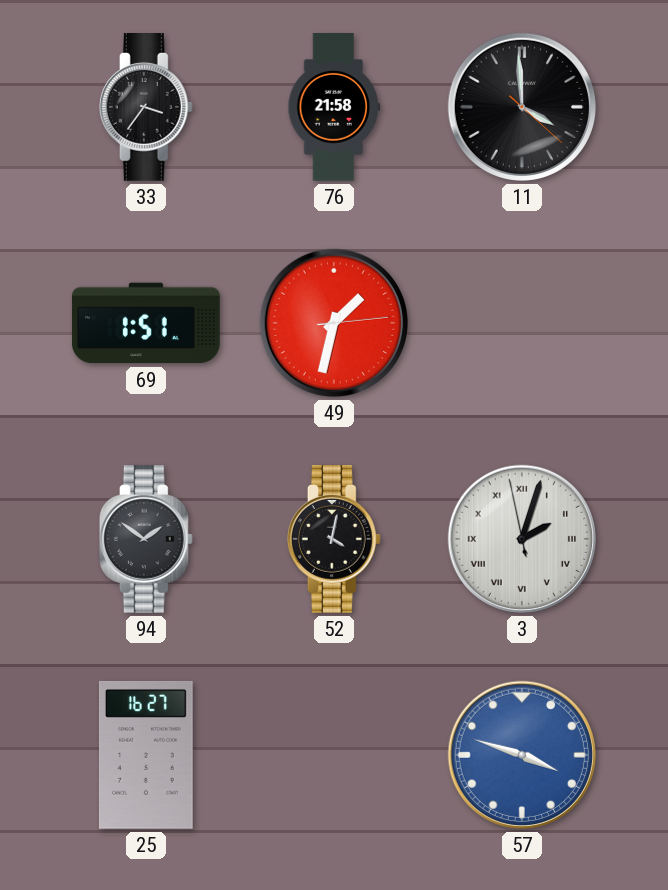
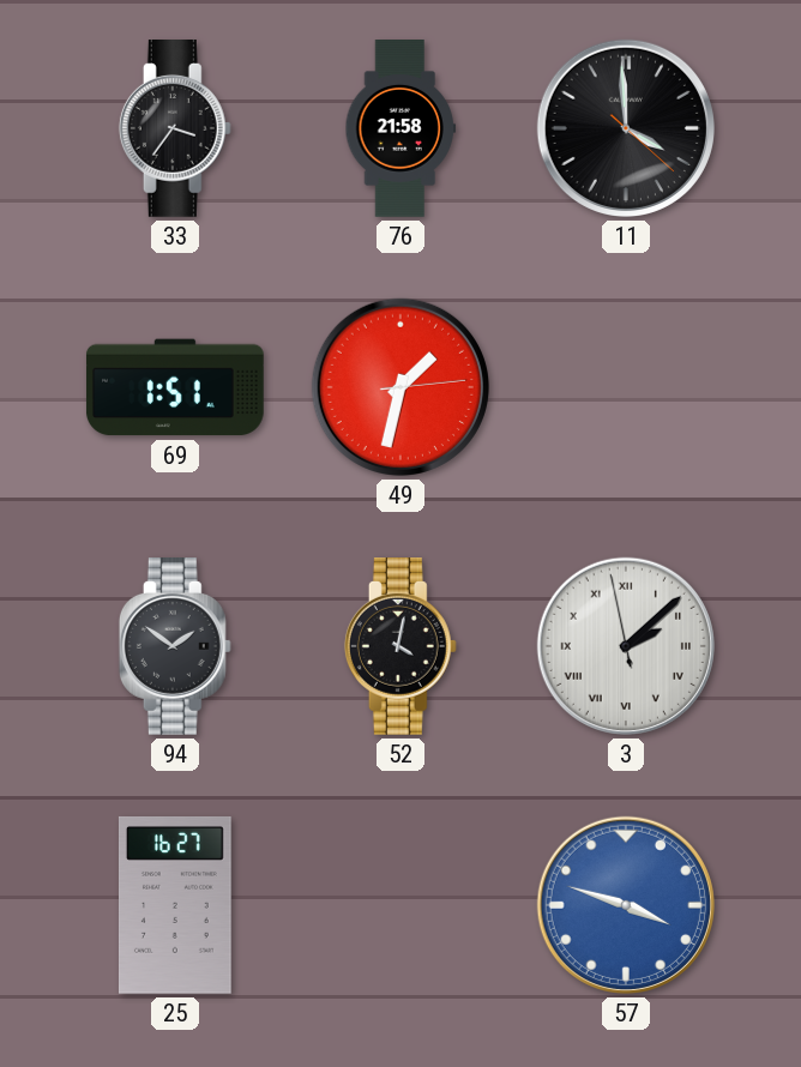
3: 2:02 -> 2:07
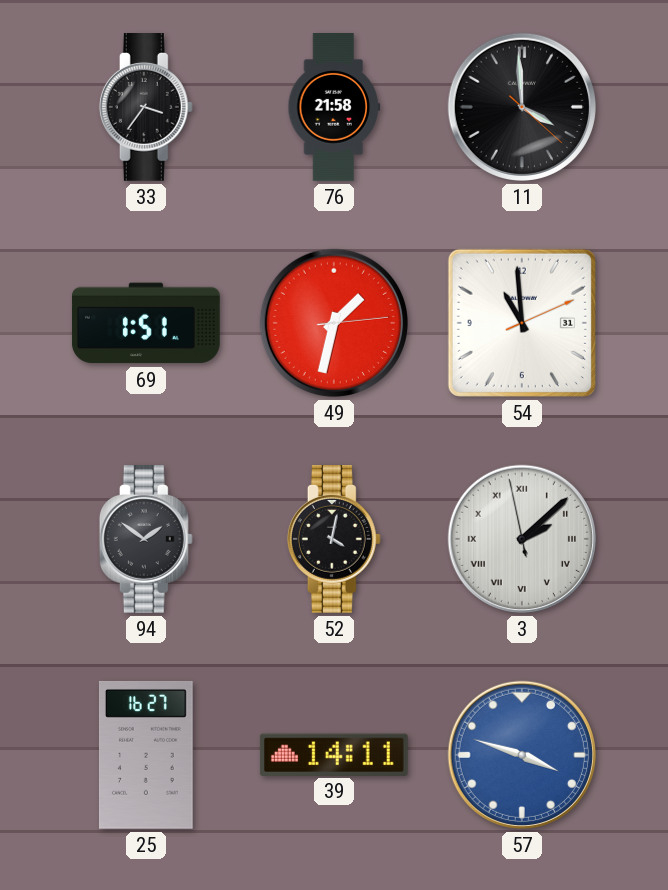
54: none -> 10:59
39: none -> 14:11
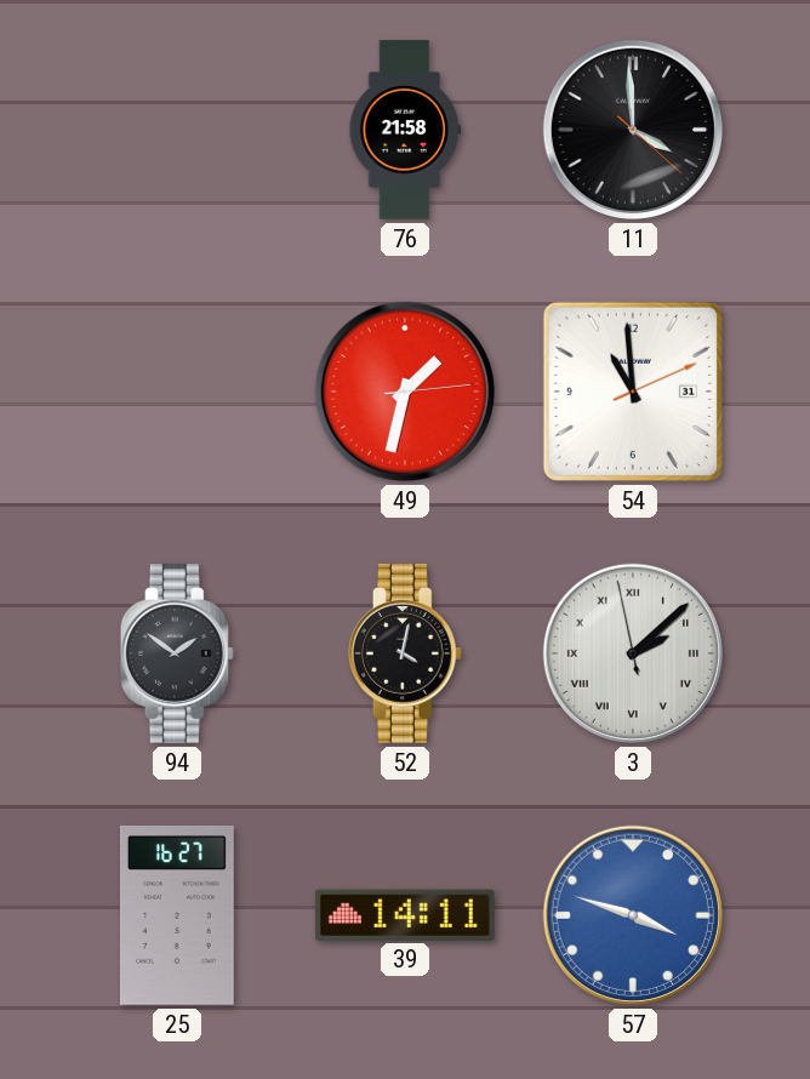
33: 3:36 -> none
69: 1:51 -> none
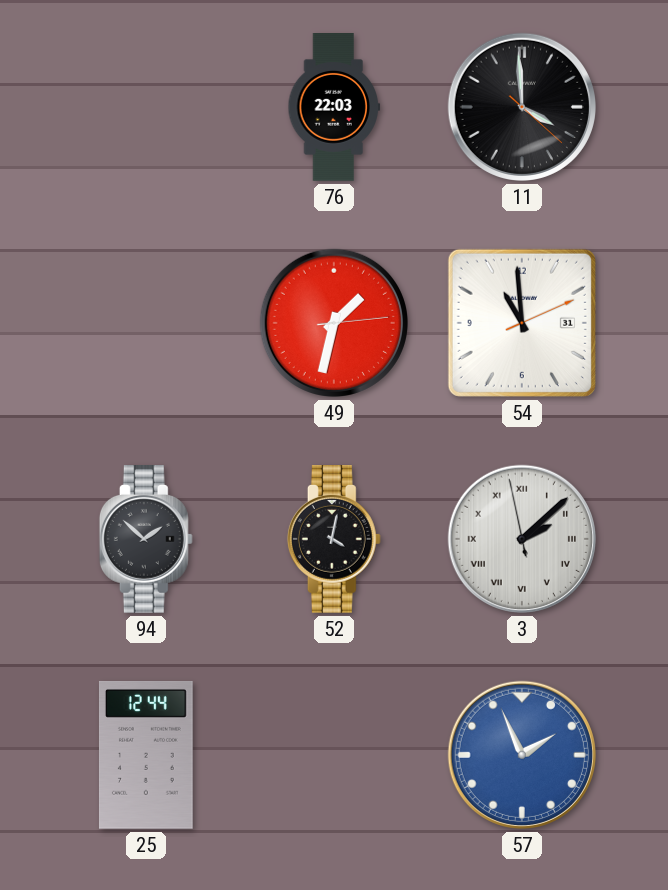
76: 21:58 -> 22:03
94: 1:51 -> 1:52
25: 16:27 -> 12:44
39: 14:11 -> none
57: 3:48 -> 1:56
